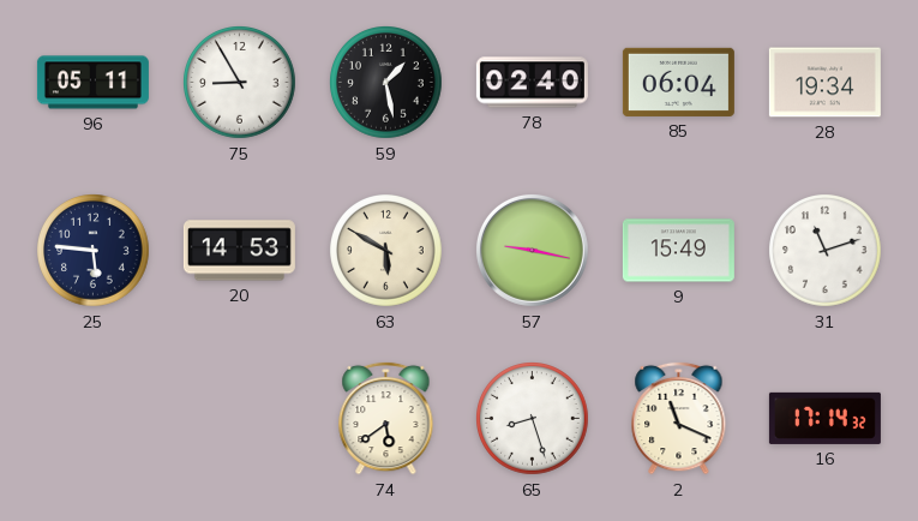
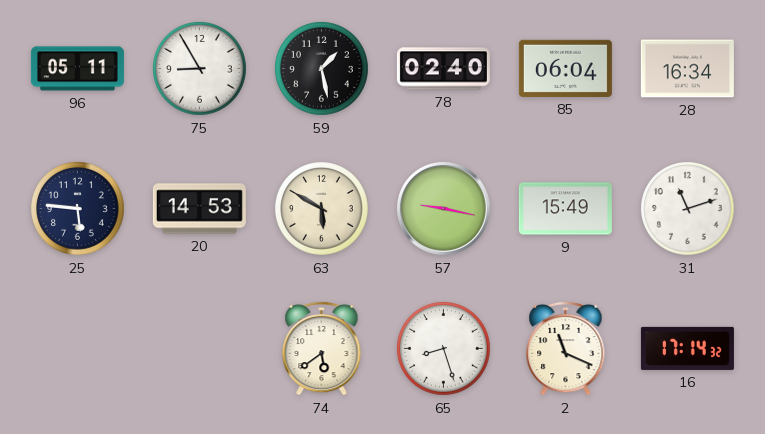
28: 19:34 -> 16:34
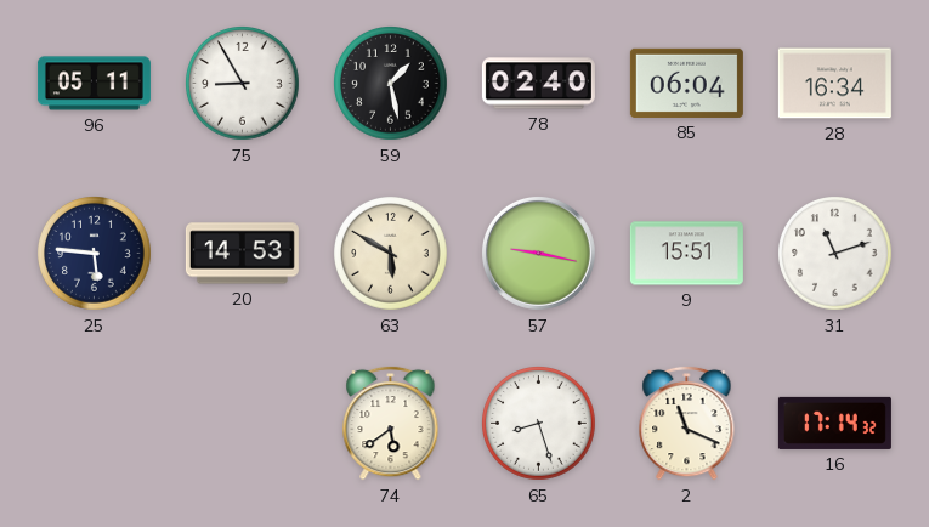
9: 15:49 -> 15:51
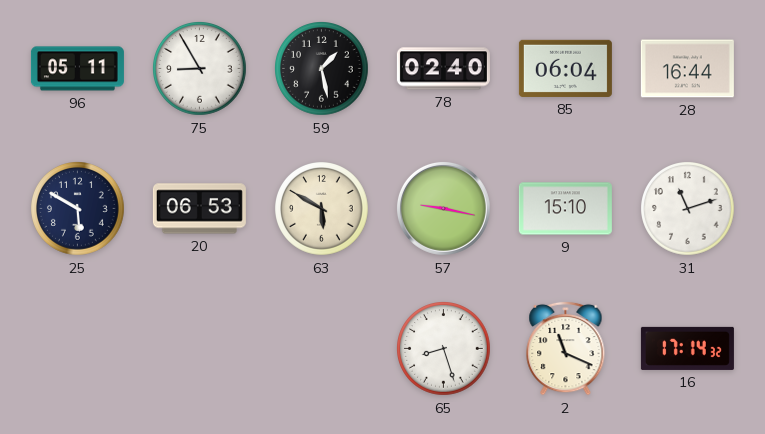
28: 16:34 -> 16:44
25: 5:46 -> 5:50
20: 14:53 -> 06:53
9: 15:51 -> 15:10
74: 5:39 -> none
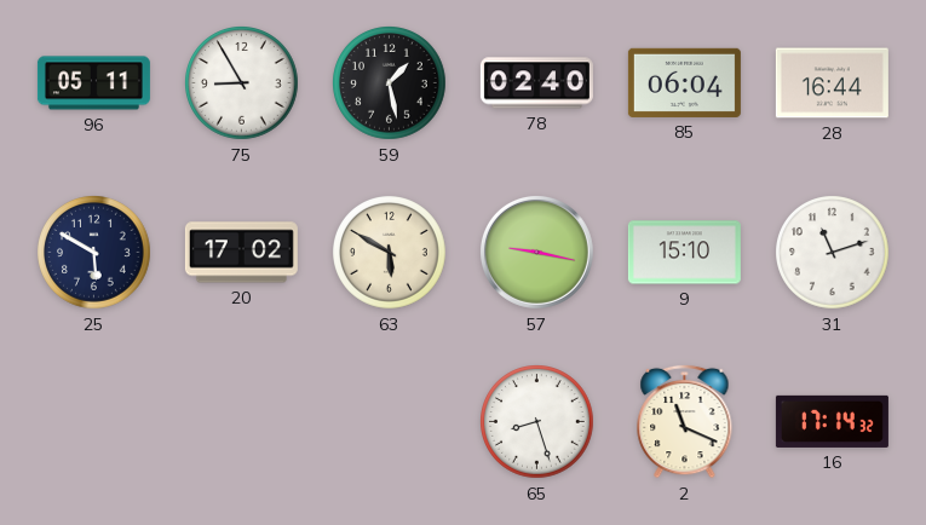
20: 06:53 -> 17:02
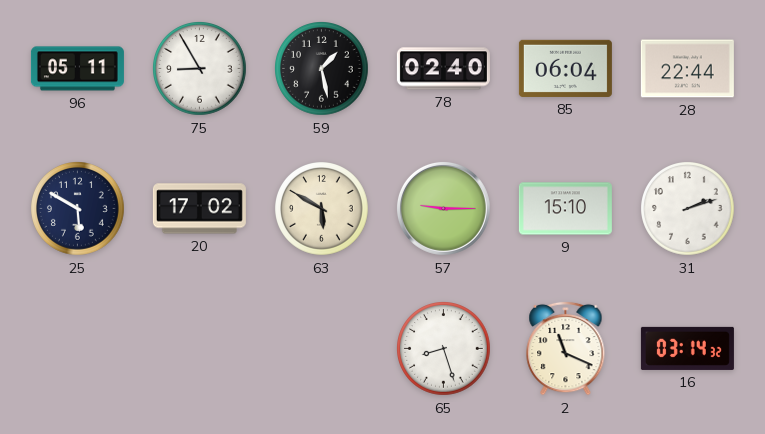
28: 16:44 -> 22:44
57: 9:17 -> 9:15
31: 11:12 -> 2:12
16: 17:14 -> 03:14
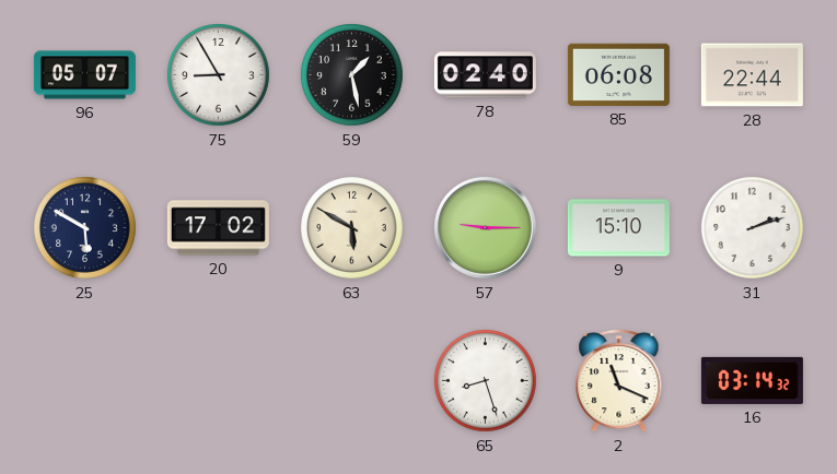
96: 05:11 -> 05:07
85: 06:04 -> 06:08
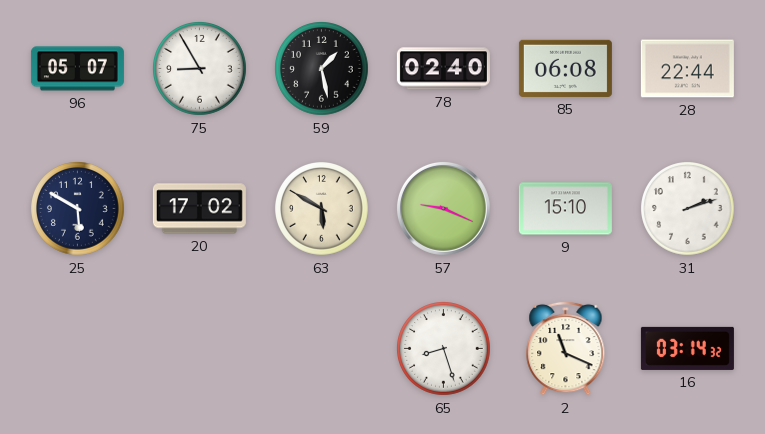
57: 9:15 -> 9:19
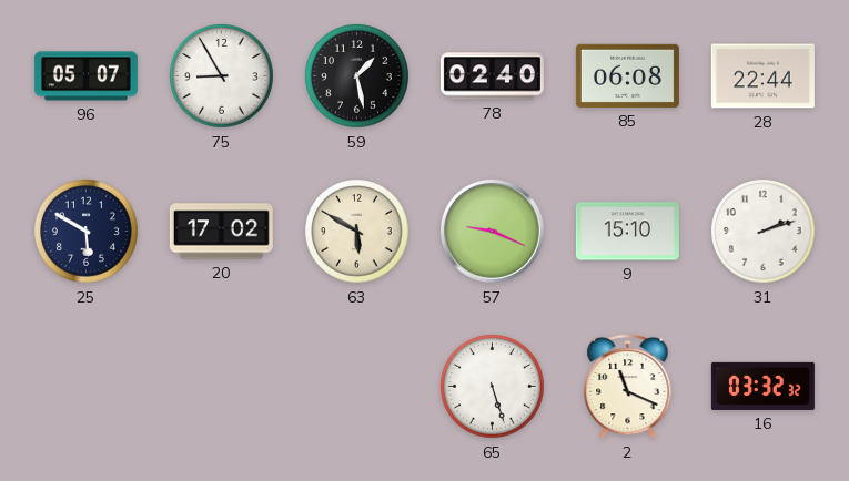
65: 8:27 -> 5:27
16: 03:14 -> 03:32
